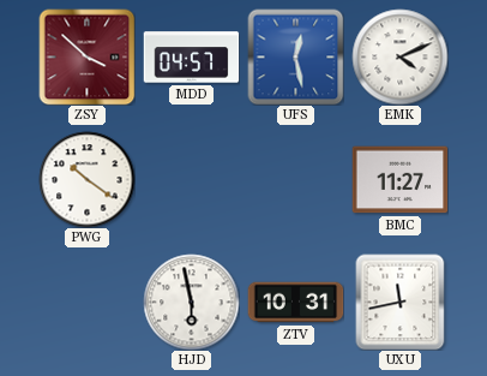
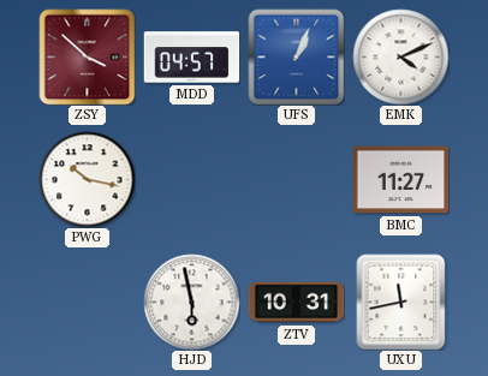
UFS: 12:28 -> 1:04
PWG: 10:21 -> 10:17
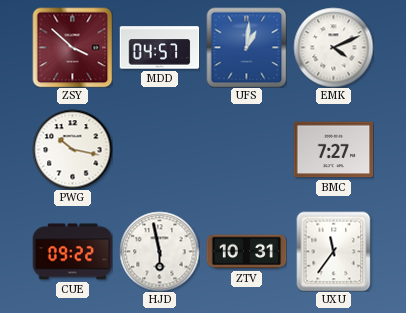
UFS: 1:04 -> 1:01
BMC: 11:27 -> 7:27
CUE: none -> 09:22
UXU: 11:43 -> 11:36
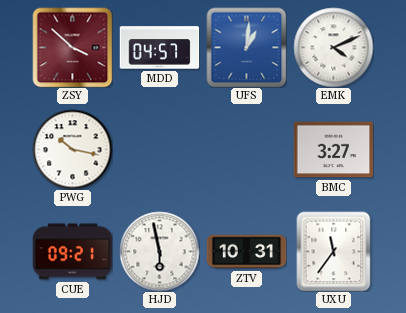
BMC: 7:27 -> 3:27
CUE: 09:22 -> 09:21
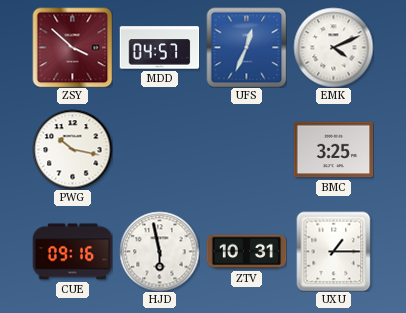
UFS: 1:01 -> 12:34
BMC: 3:27 -> 3:25
CUE: 09:21 -> 09:16
UXU: 11:36 -> 1:15
